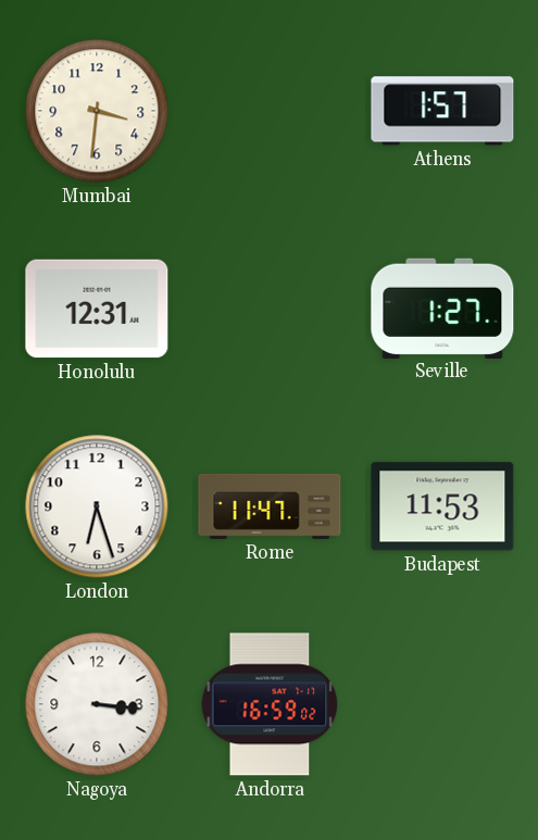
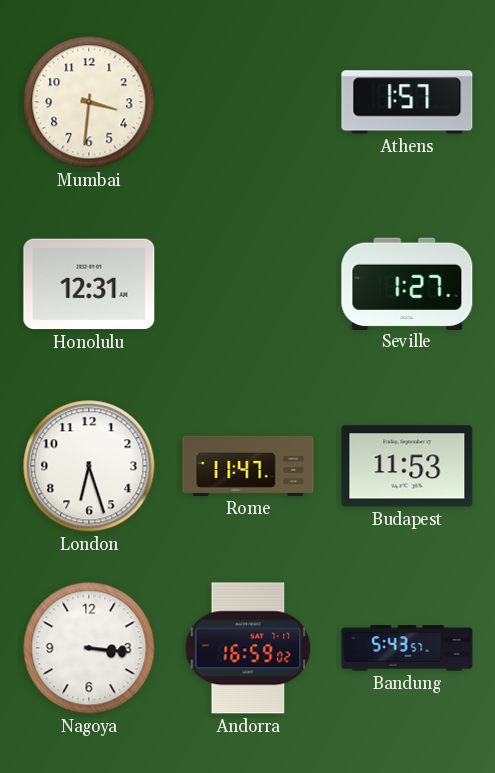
Bandung: none -> 5:43
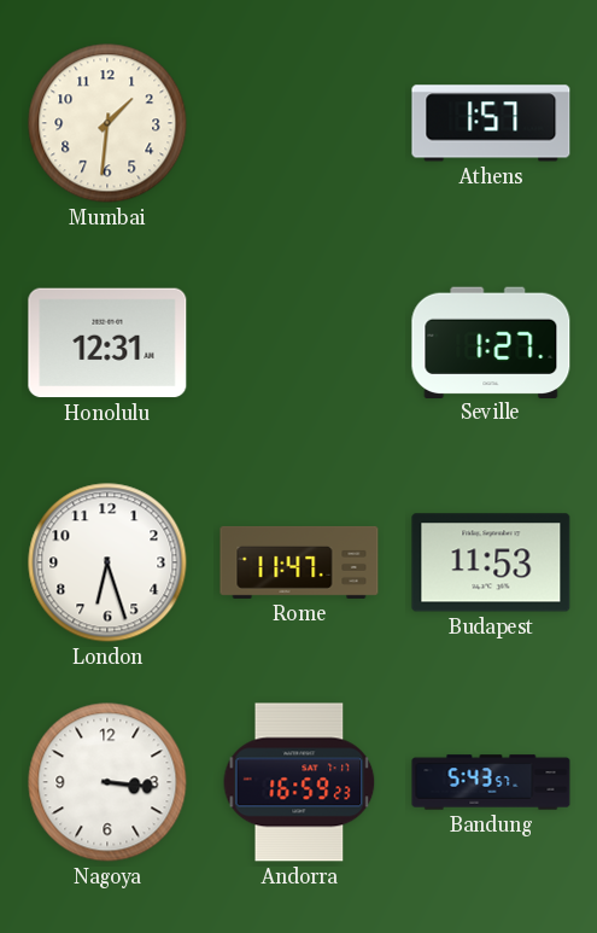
Mumbai: 3:31 -> 1:31
Andorra: 16:59:02 -> 16:59:23
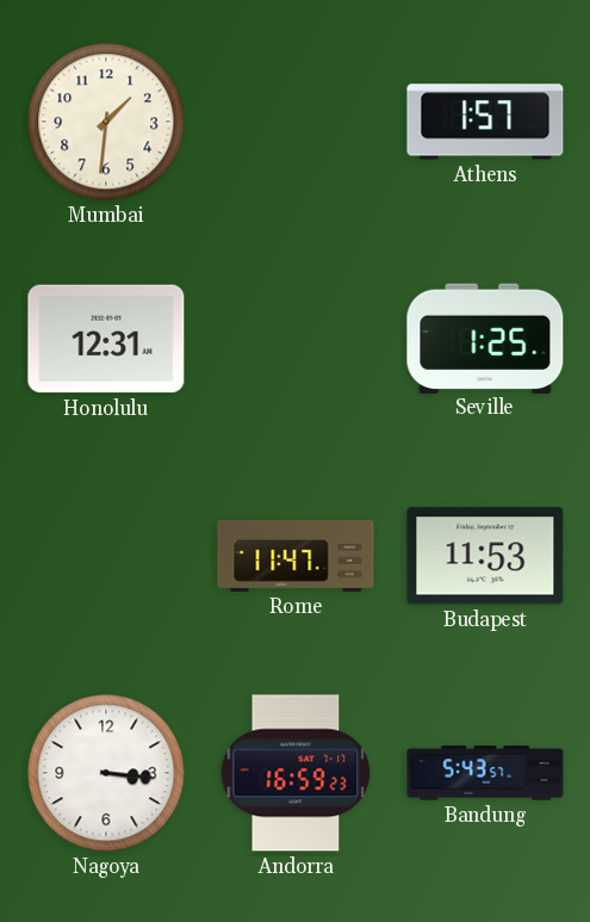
Seville: 1:27 -> 1:25
London: 6:27 -> none
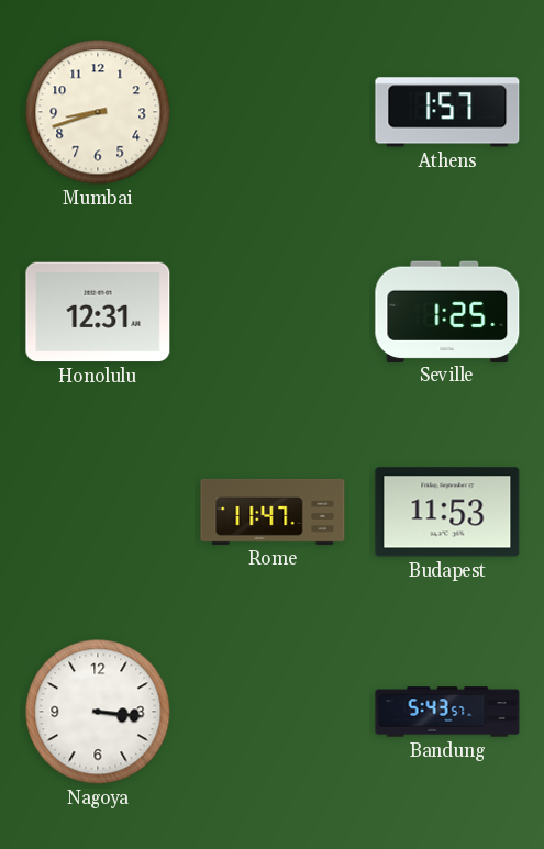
Mumbai: 1:31 -> 8:42
Andorra: 16:59 -> none
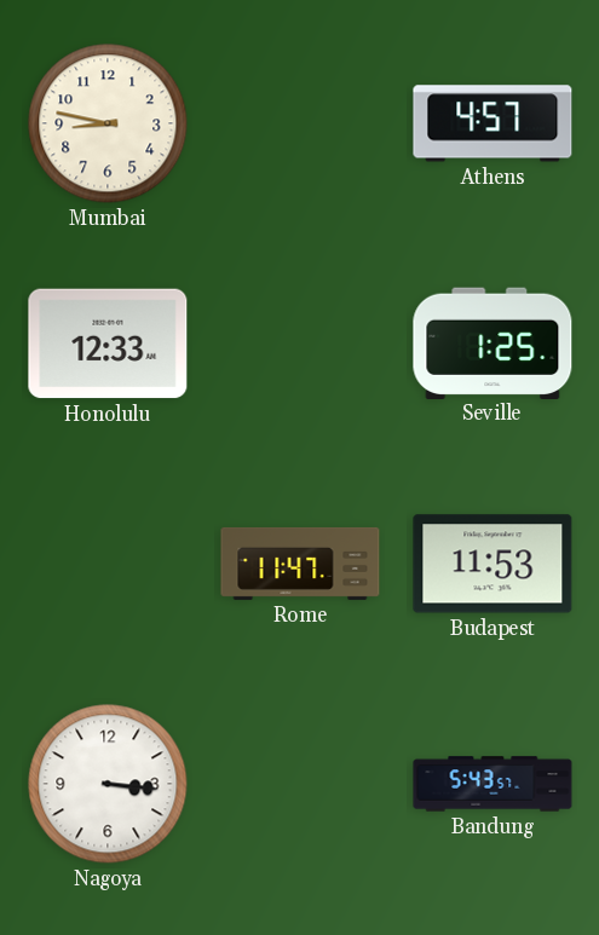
Mumbai: 8:42 -> 8:47
Athens: 1:57 -> 4:57
Honolulu: 12:31 -> 12:33
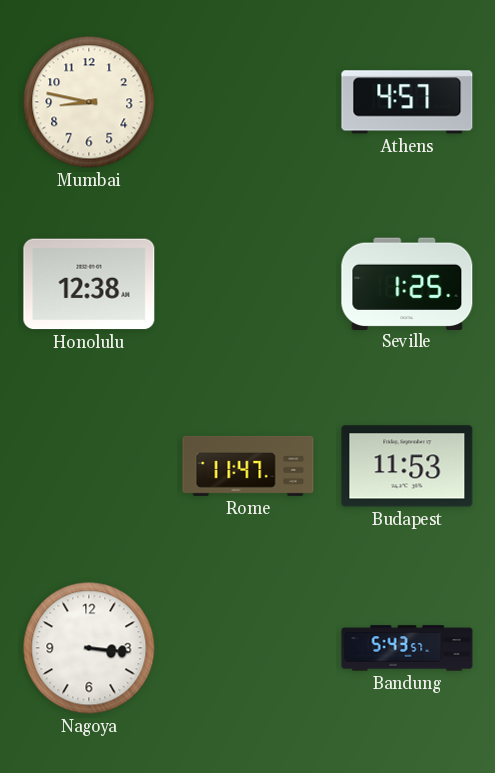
Honolulu: 12:33 -> 12:38
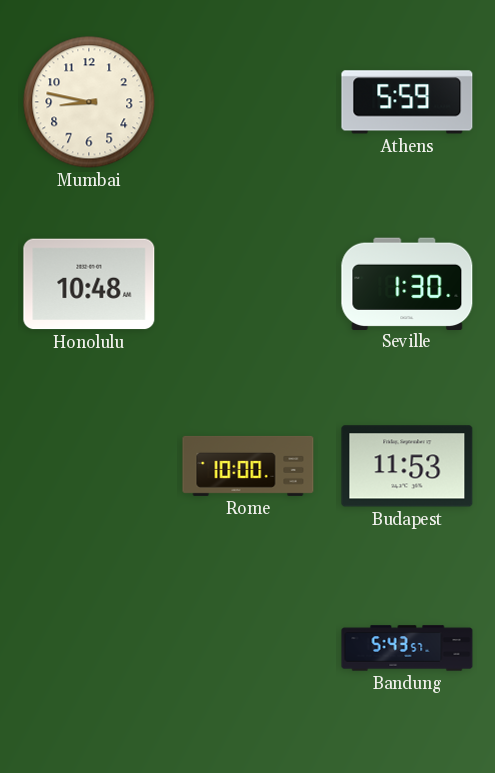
Athens: 4:57 -> 5:59
Honolulu: 12:38 -> 10:48
Seville: 1:25 -> 1:30
Rome: 11:47 -> 10:00
Nagoya: 3:16 -> none
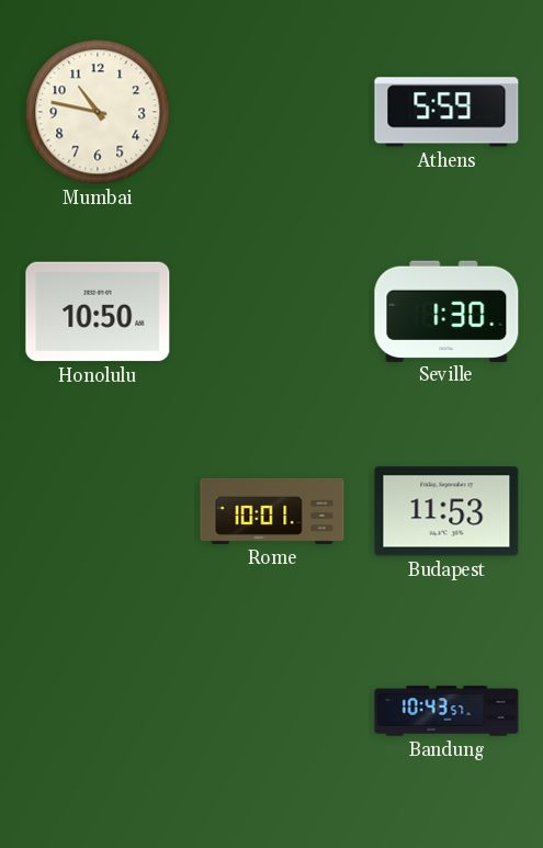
Mumbai: 8:47 -> 10:47
Honolulu: 10:48 -> 10:50
Rome: 10:00 -> 10:01
Bandung: 5:43 -> 10:43
